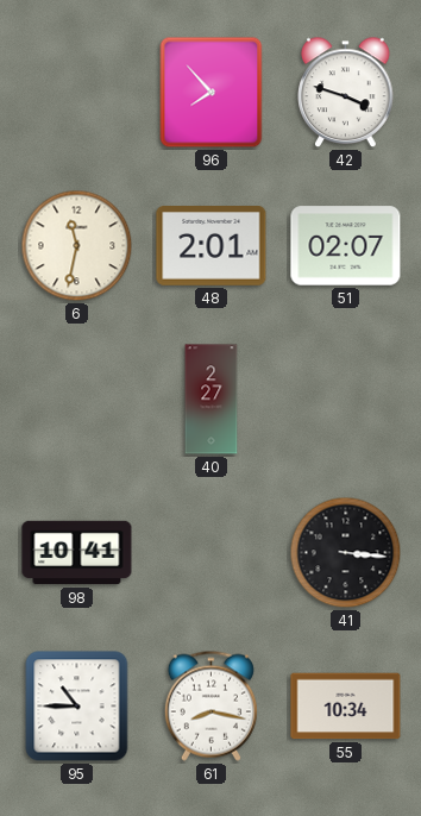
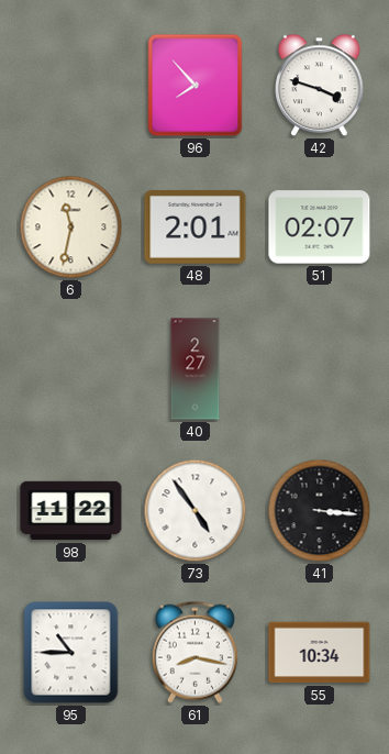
98: 10:41 -> 11:22
73: none -> 4:54
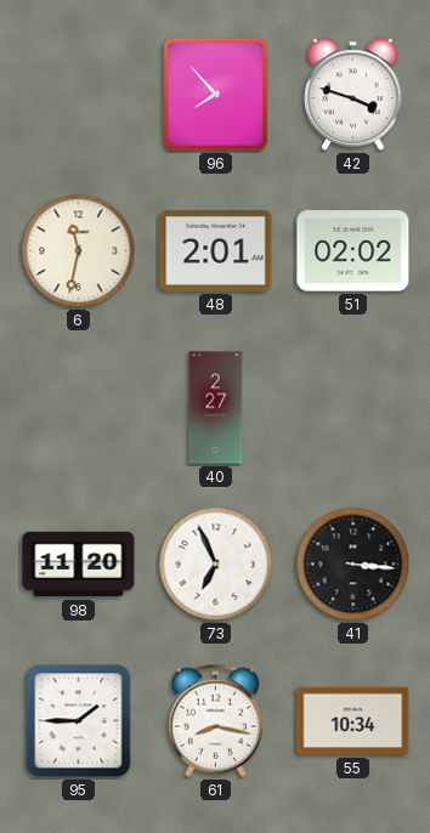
51: 02:07 -> 02:02
98: 11:22 -> 11:20
73: 4:54 -> 6:56
95: 10:45 -> 1:45
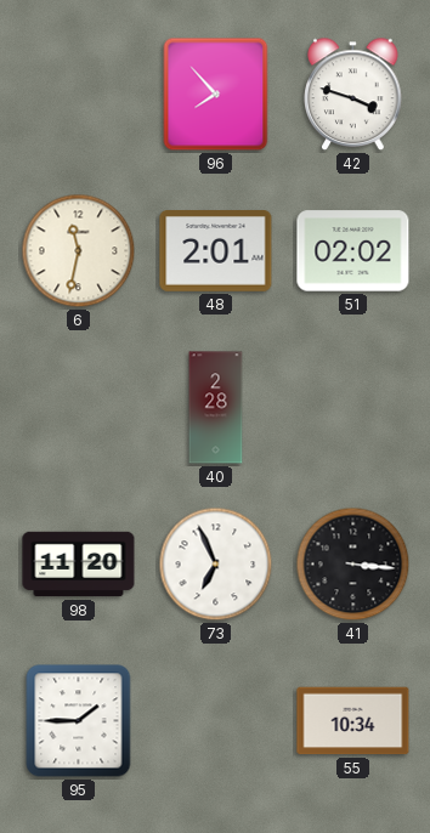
40: 2:27 -> 2:28
61: 8:17 -> none
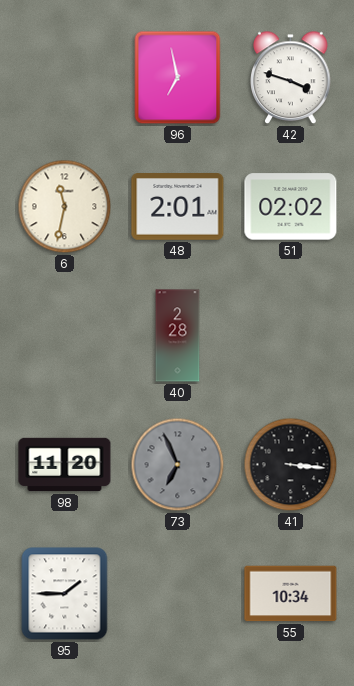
96: 7:53 -> 6:58
73 dial: white -> grey
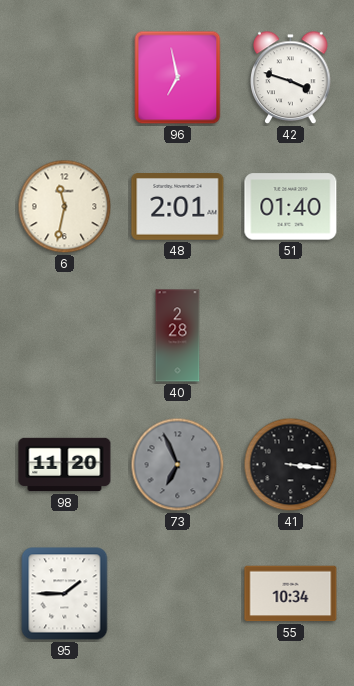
51: 02:02 -> 01:40
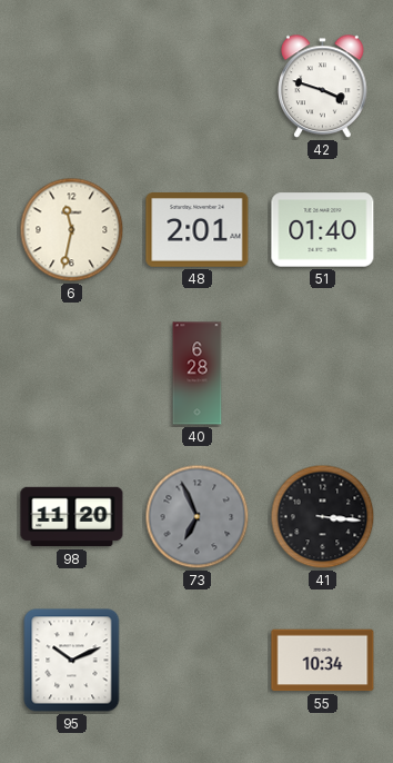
96: 6:58 -> none
40: 2:28 -> 6:28
95: 1:45 -> 10:11
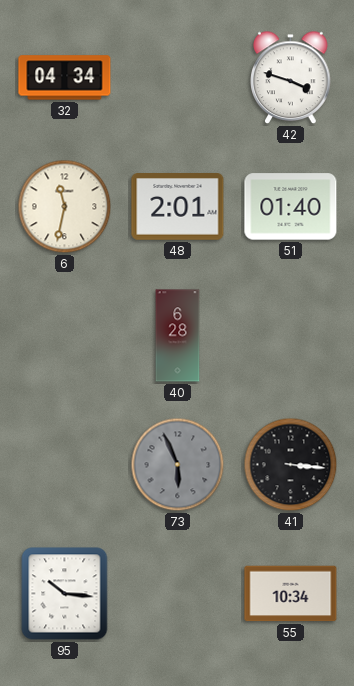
32: none -> 04:34
98: 11:20 -> none
73: 6:56 -> 5:56
95: 10:11 -> 10:16
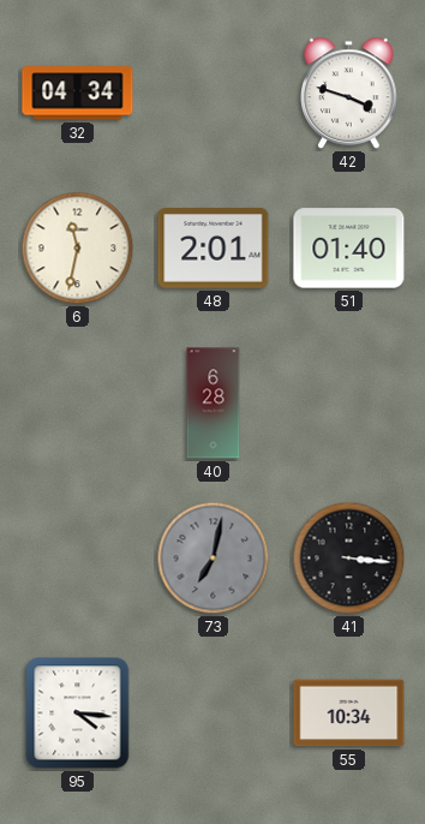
73: 5:56 -> 7:02
95: 10:16 -> 4:16
